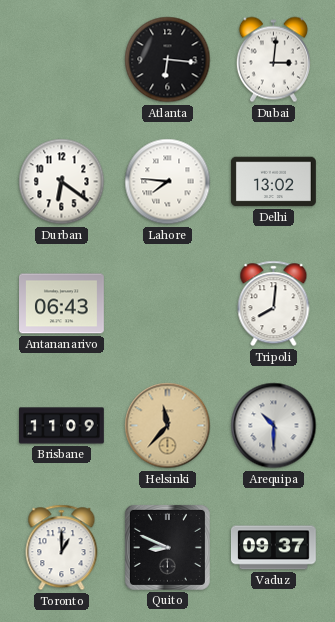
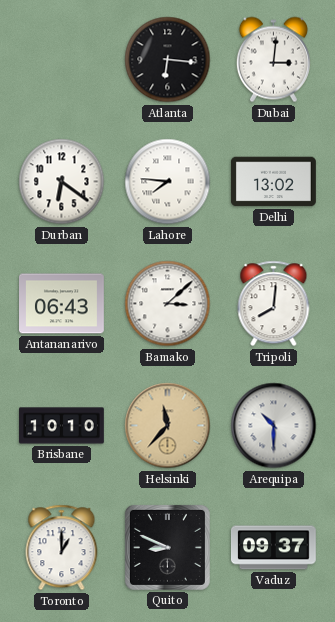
Bamako: none -> 3:08
Brisbane: 11:09 -> 10:10
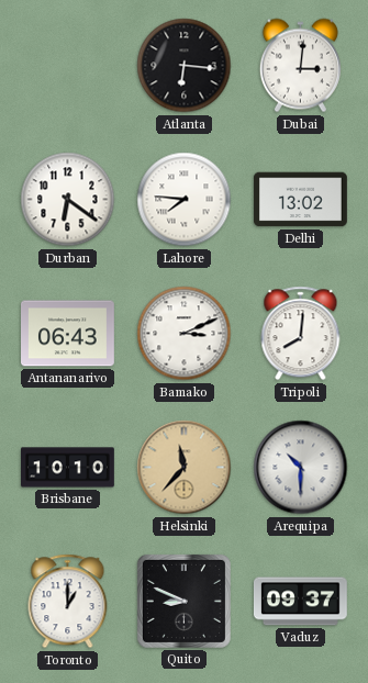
Bamako: 3:08 -> 3:11
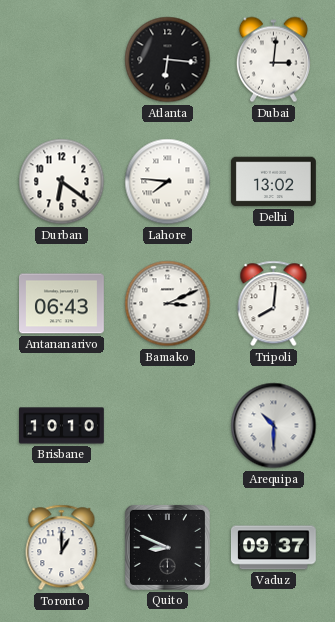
Helsinki: 11:37 -> none
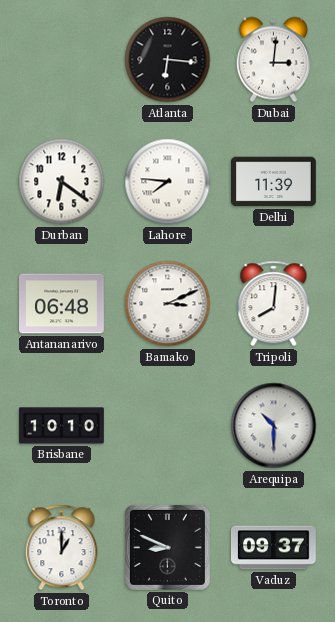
Delhi: 13:02 -> 11:39
Antananarivo: 06:43 -> 06:48
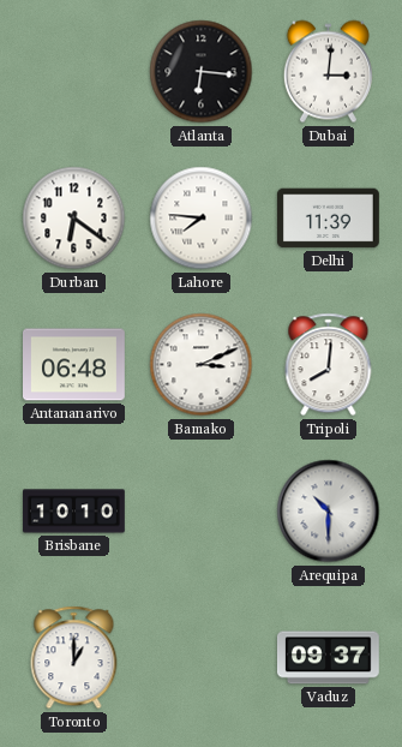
Quito: 8:49 -> none
